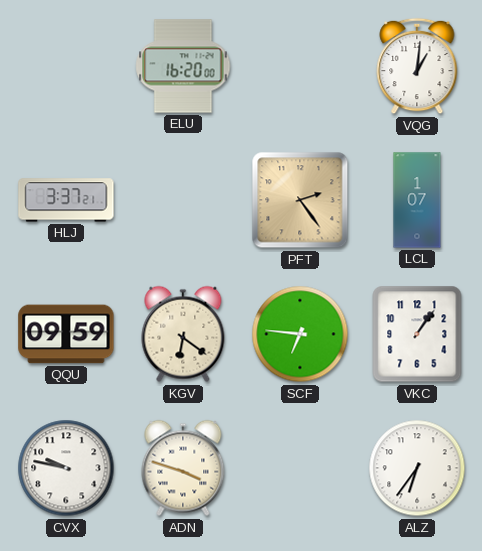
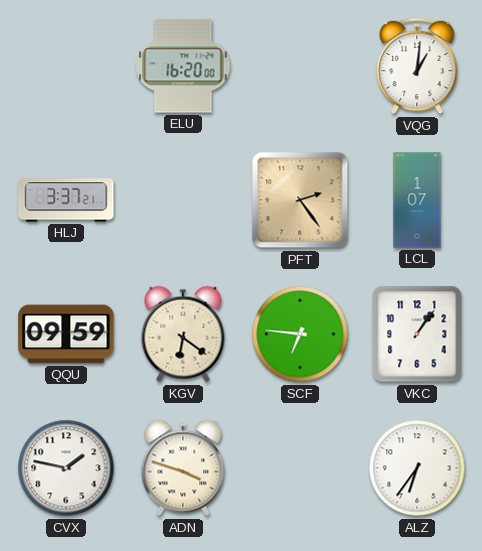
CVX: 9:47 -> 1:47
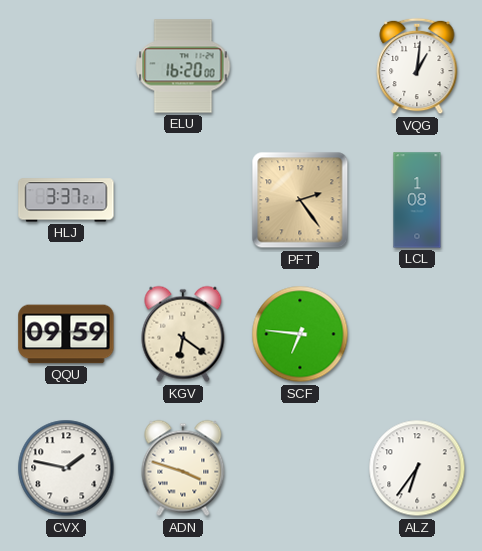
LCL: 1:07 -> 1:08
VKC: 1:06 -> none
